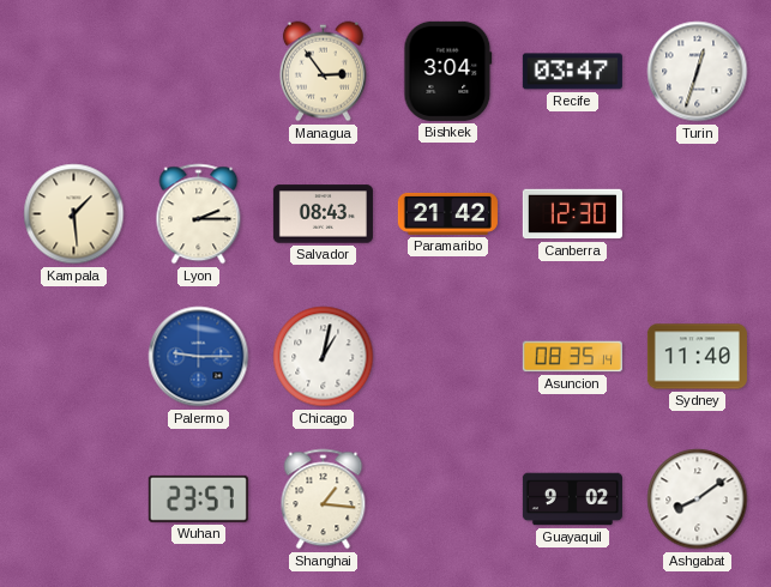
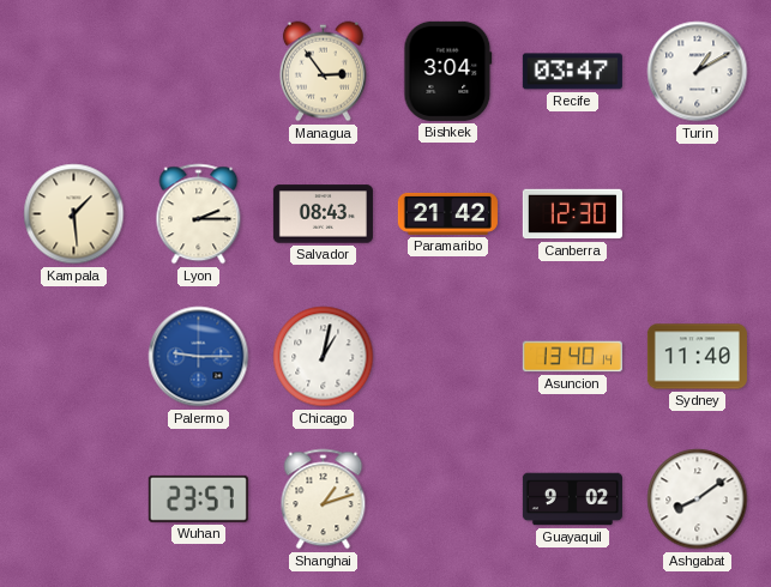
Turin: 12:33 -> 1:10
Asuncion: 08:35 -> 13:40
Shanghai: 1:16 -> 1:12
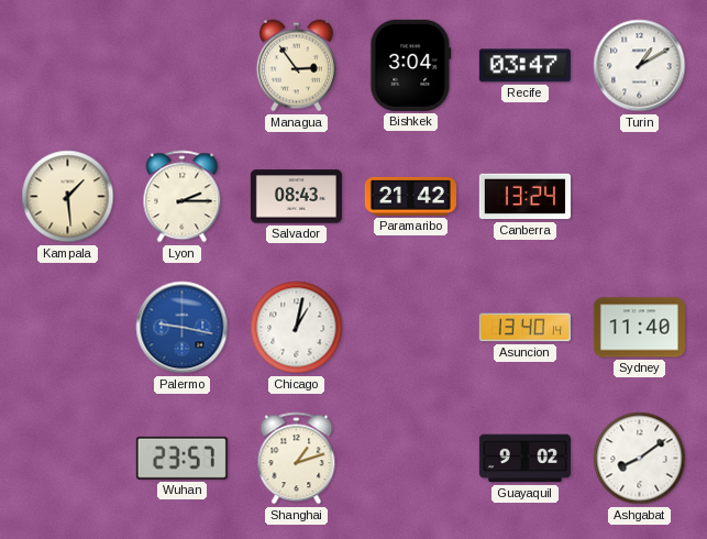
Canberra: 12:30 -> 13:24
Palermo: 9:15 -> 9:17
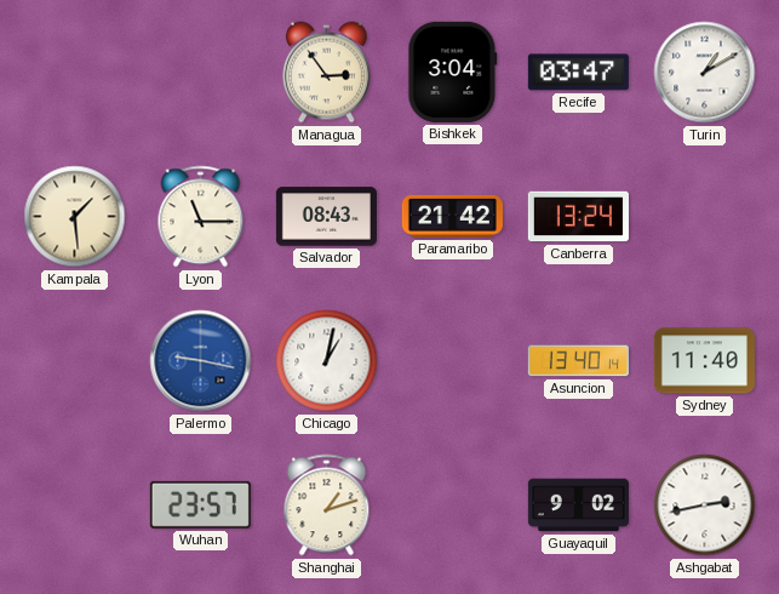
Lyon: 2:15 -> 11:15
Ashgabat: 8:09 -> 2:43
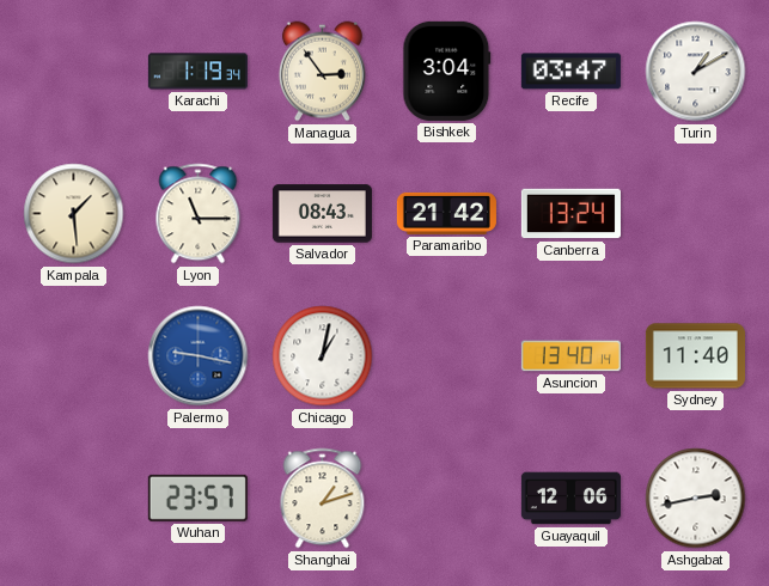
Karachi: none -> 1:19
Guayaquil: 9:02 -> 12:06
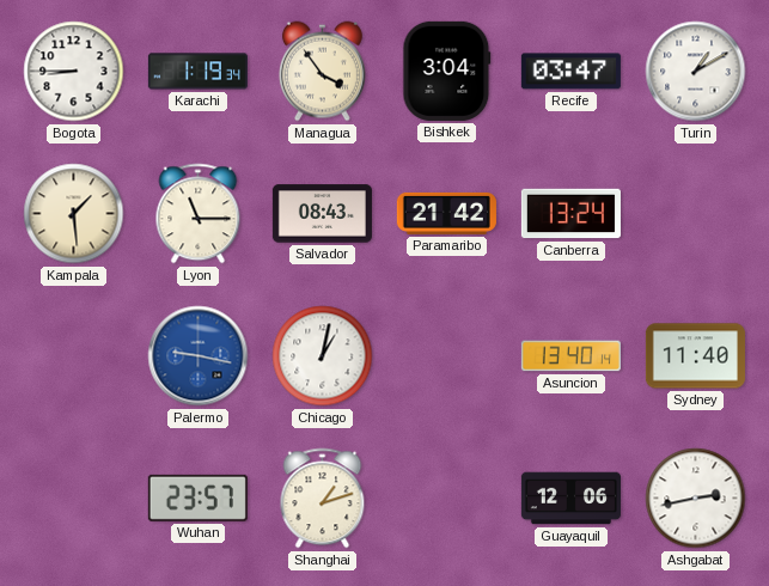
Bogota: none -> 8:45
Managua: 2:54 -> 3:54
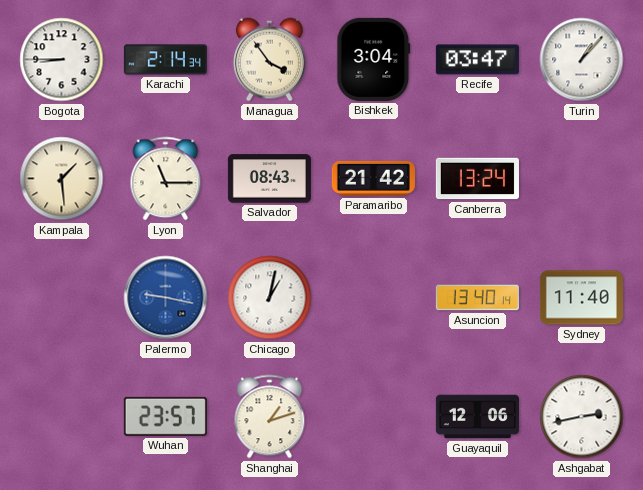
Karachi: 1:19 -> 2:14
Turin: 1:10 -> 1:07
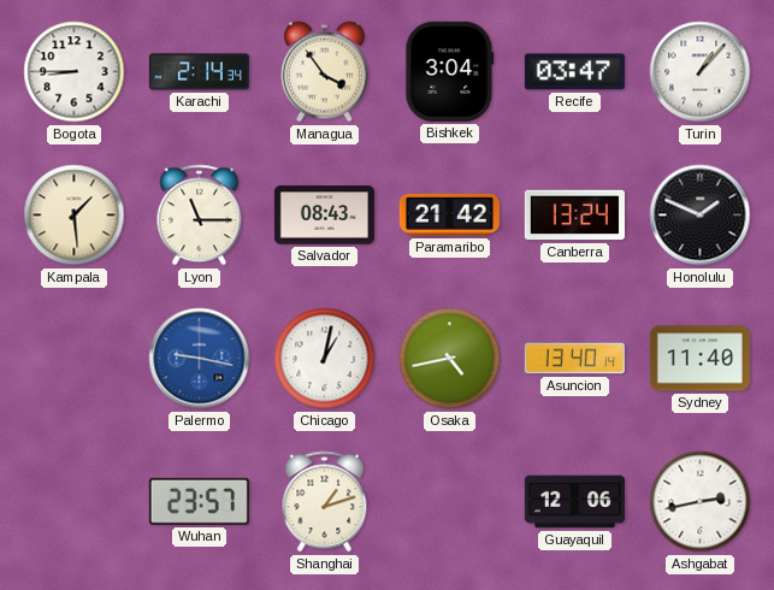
Honolulu: none -> 1:49
Osaka: none -> 4:43
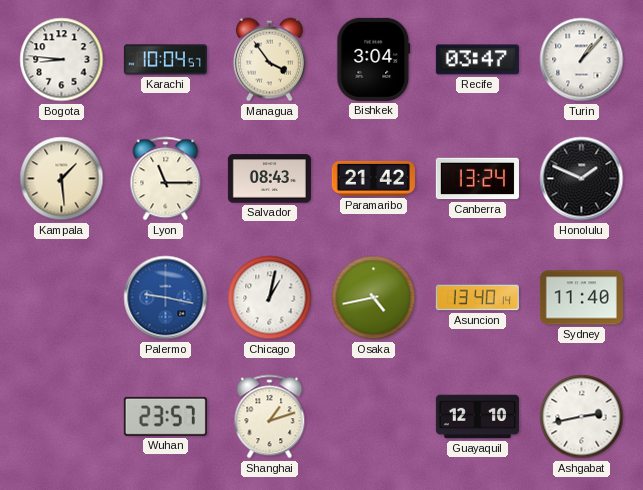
Bogota: 8:45 -> 8:46
Karachi: 2:14 -> 10:04
Guayaquil: 12:06 -> 12:10
